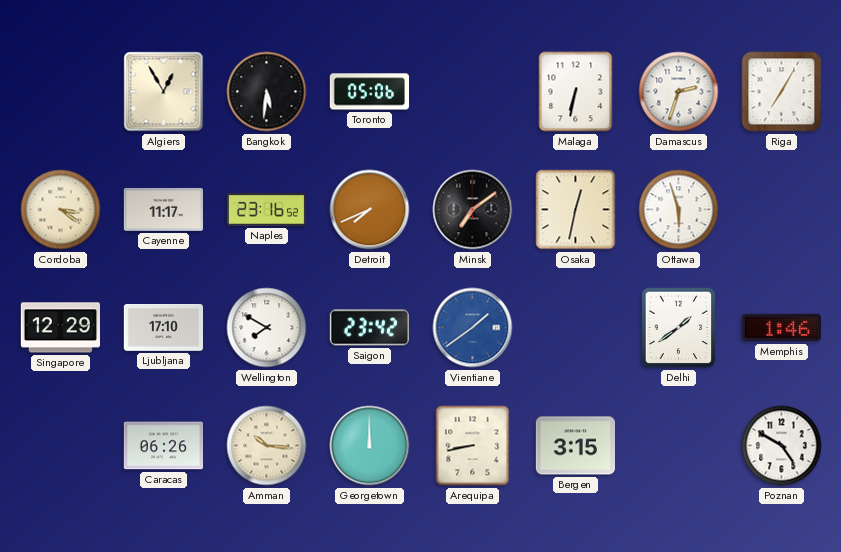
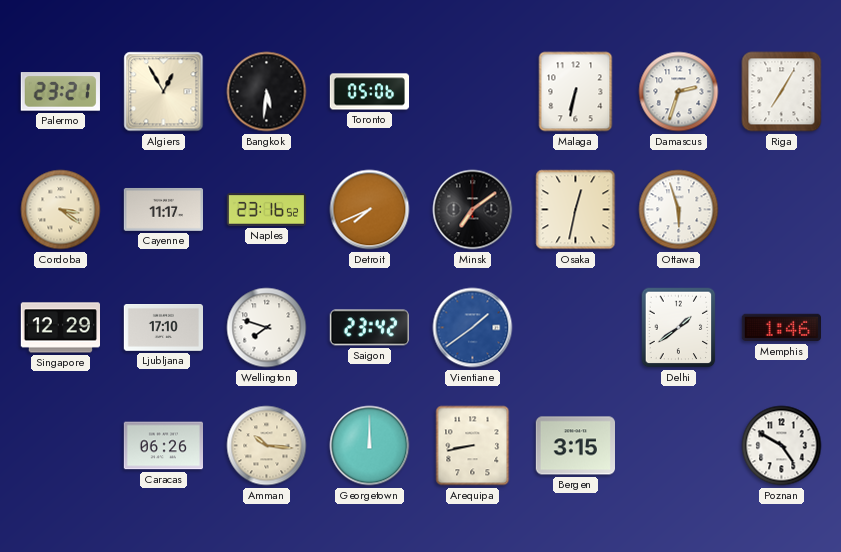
Palermo: none -> 23:21
Wellington: 7:50 -> 7:48
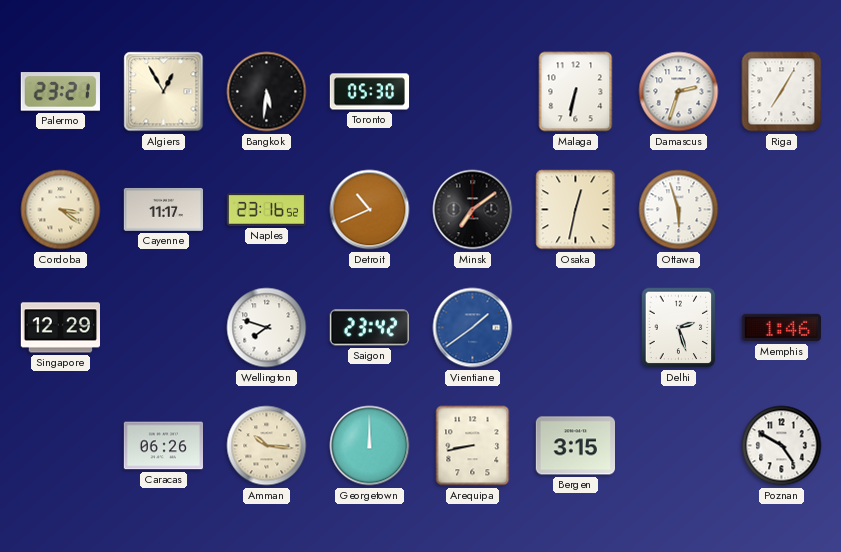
Toronto: 05:06 -> 05:30
Detroit: 7:41 -> 10:41
Ljubljana: 17:10 -> none
Delhi: 1:39 -> 2:27
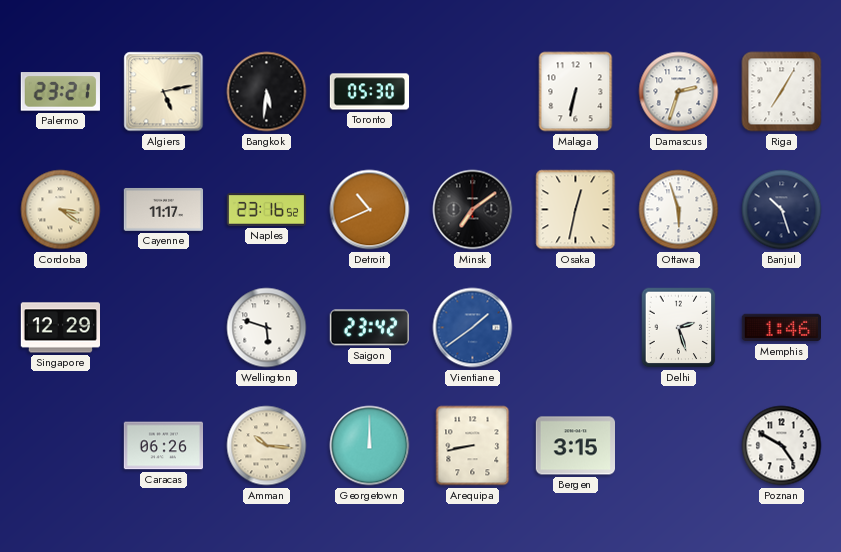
Algiers: 12:55 -> 5:13
Banjul: none -> 10:27
Wellington: 7:48 -> 5:48
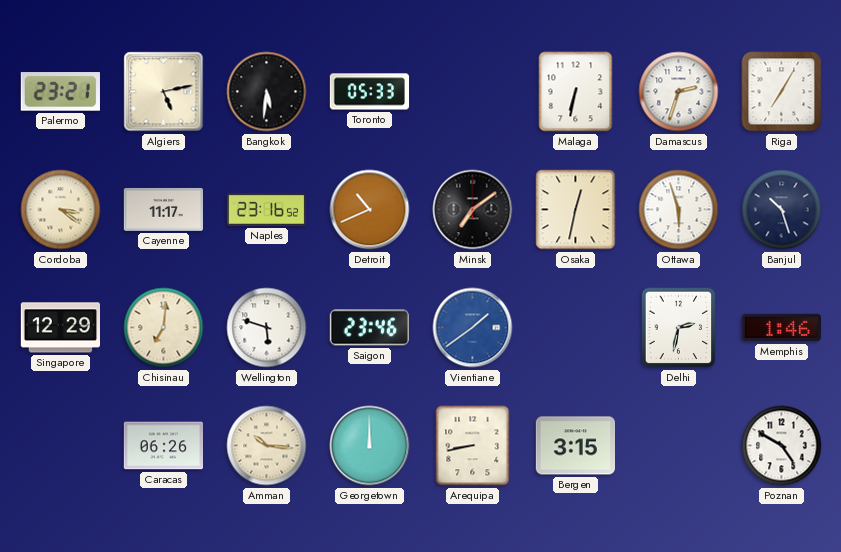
Toronto: 05:30 -> 05:33
Chisinau: none -> 7:01
Saigon: 23:42 -> 23:46
Delhi: 2:27 -> 2:32
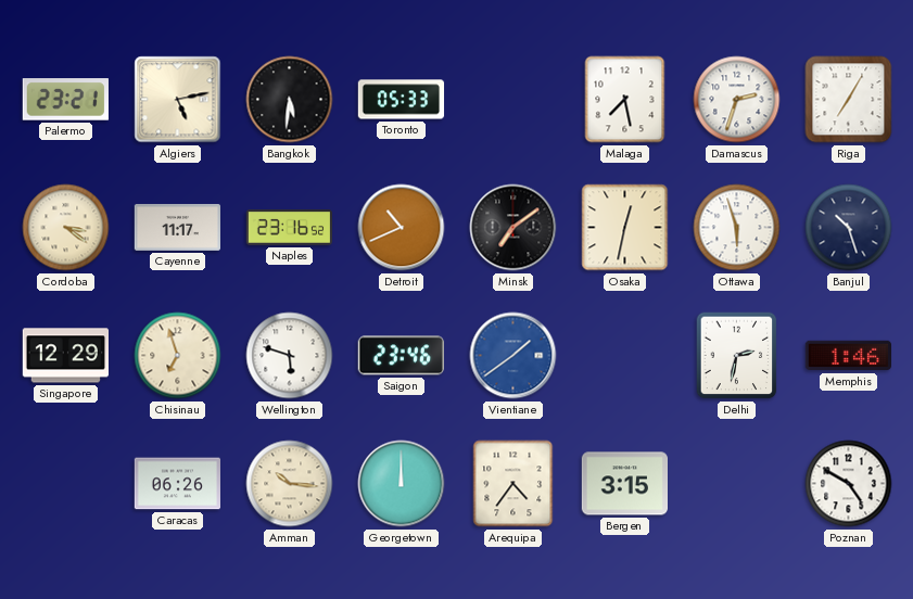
Malaga: 6:32 -> 7:28
Chisinau: 7:01 -> 6:57
Arequipa: 8:43 -> 4:36
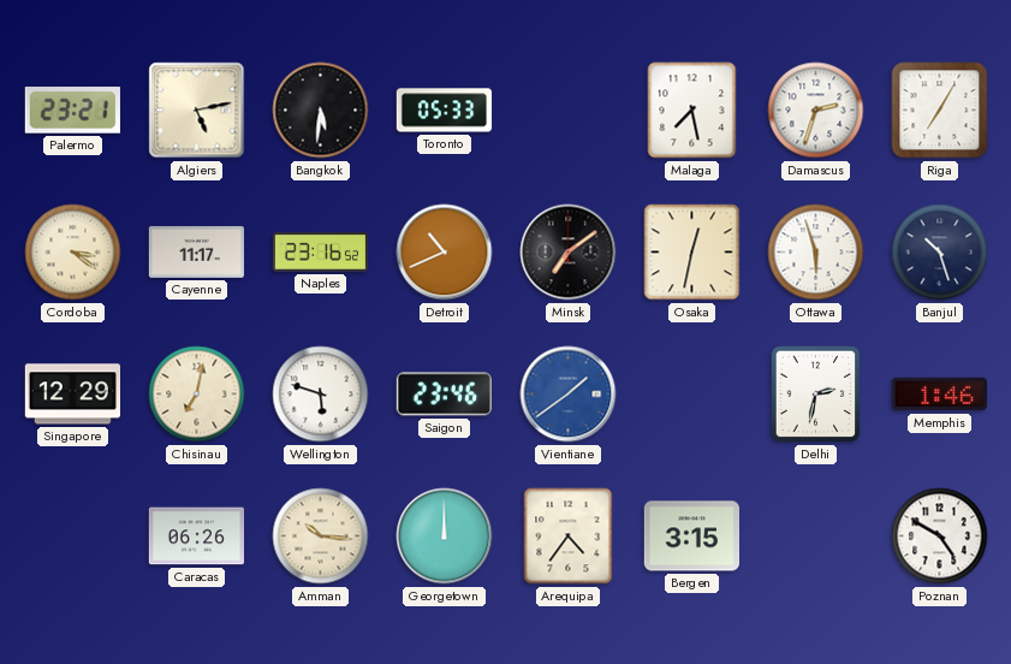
Chisinau: 6:57 -> 7:02
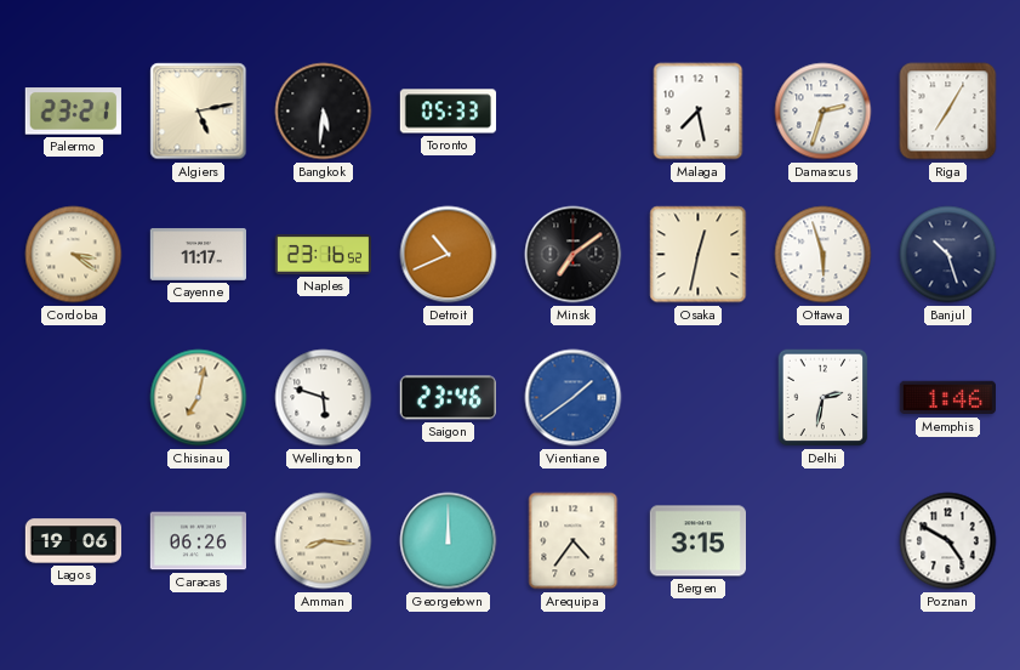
Singapore: 12:29 -> none
Lagos: none -> 19:06
Amman: 10:16 -> 8:16
